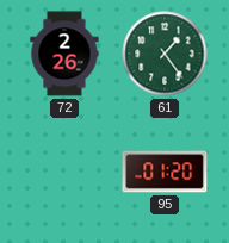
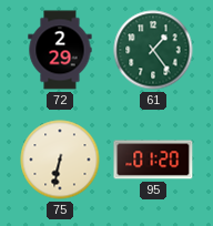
72: 2:26 -> 2:29
75: none -> 6:32
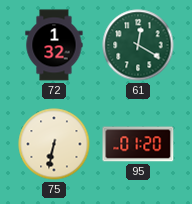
72: 2:29 -> 1:32
61: 1:24 -> 12:20
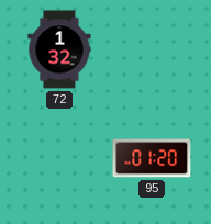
61: 12:20 -> none
75: 6:32 -> none
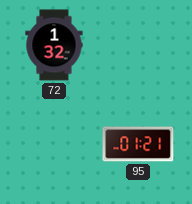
95: 01:20 -> 01:21
